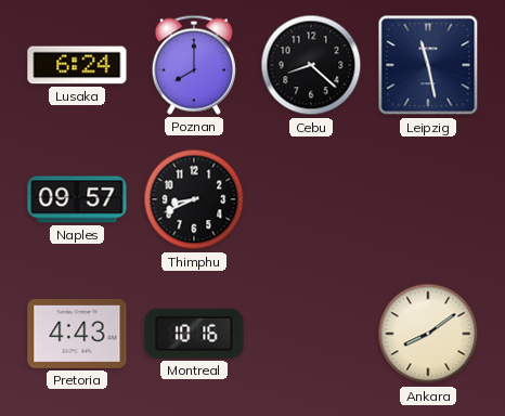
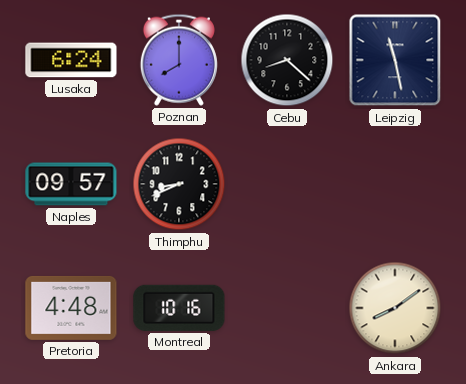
Pretoria: 4:43 -> 4:48
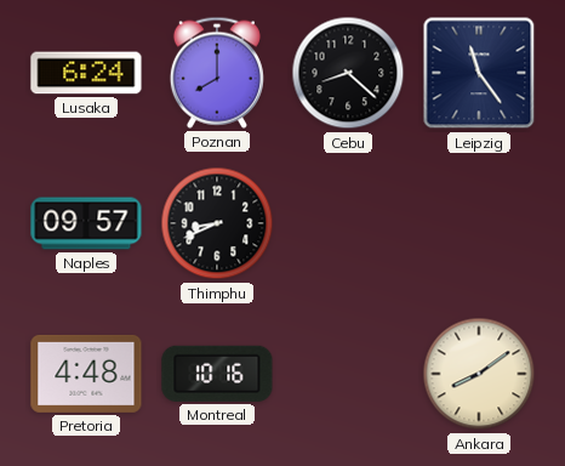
Leipzig: 11:28 -> 11:24
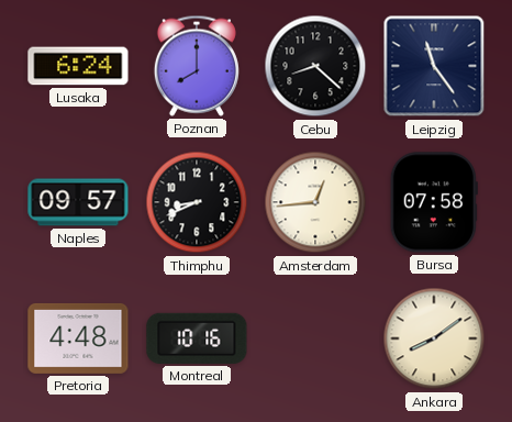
Amsterdam: none -> 12:44
Bursa: none -> 07:58
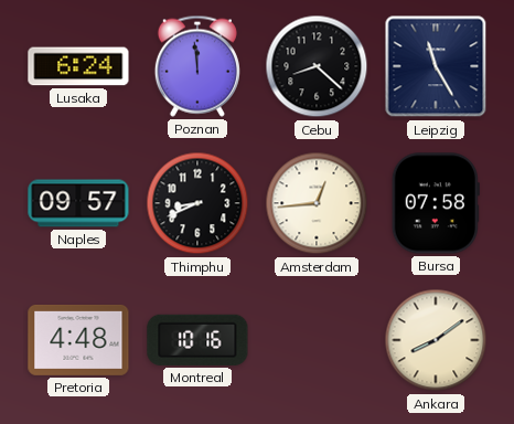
Poznan: 8:00 -> 11:59
Leipzig: 11:24 -> 11:25
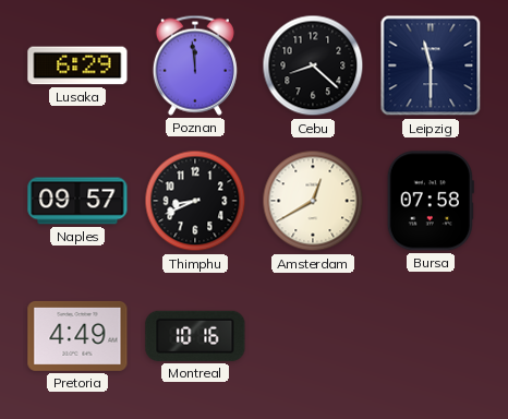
Lusaka: 6:24 -> 6:29
Leipzig: 11:25 -> 11:30
Amsterdam: 12:44 -> 12:40
Pretoria: 4:48 -> 4:49
Ankara: 8:09 -> none
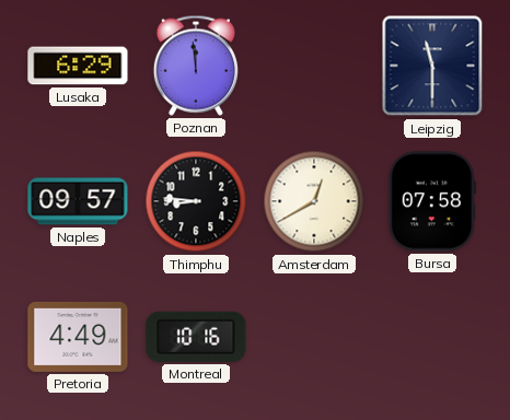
Cebu: 8:22 -> none
Thimphu: 8:41 -> 8:46
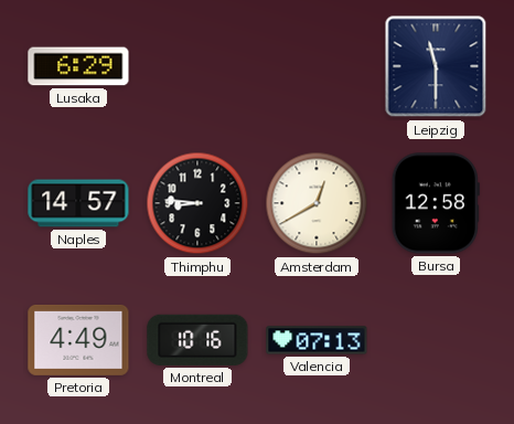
Poznan: 11:59 -> none
Naples: 09:57 -> 14:57
Bursa: 07:58 -> 12:58
Valencia: none -> 07:13
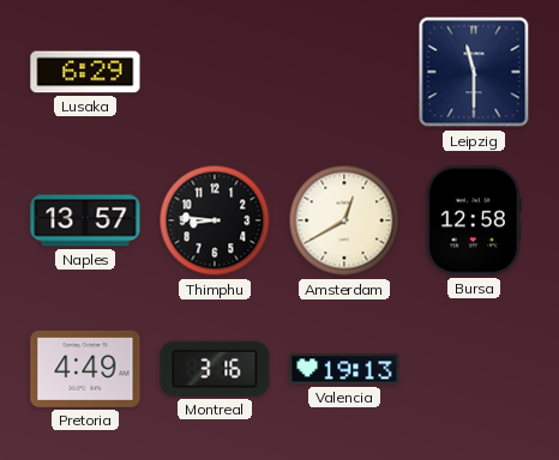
Naples: 14:57 -> 13:57
Montreal: 10:16 -> 3:16
Valencia: 07:13 -> 19:13
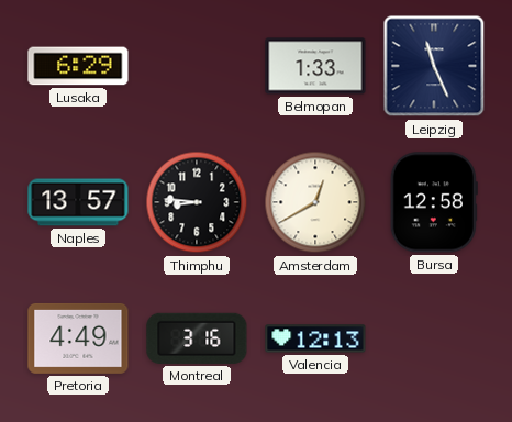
Belmopan: none -> 1:33
Leipzig: 11:30 -> 11:26
Valencia: 19:13 -> 12:13
